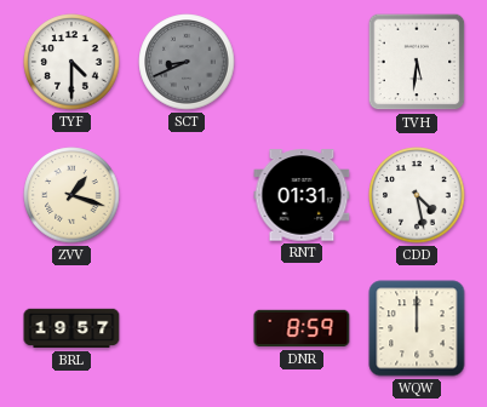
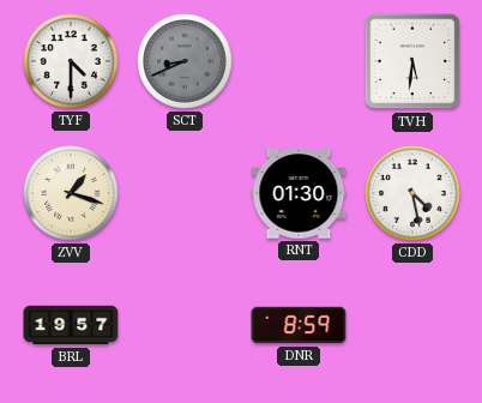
RNT: 01:31 -> 01:30
WQW: 12:00 -> none
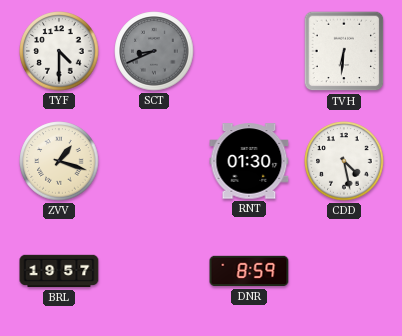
TVH: 5:31 -> 6:31
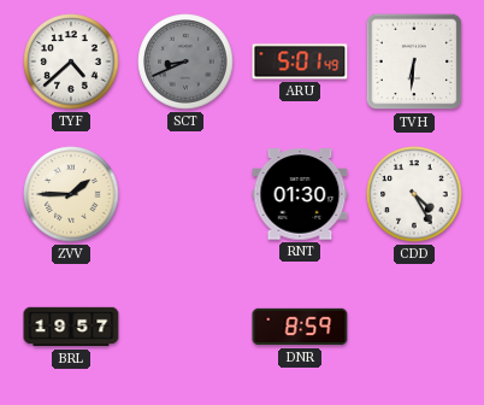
TYF: 4:30 -> 4:38
ARU: none -> 5:01
ZVV: 1:18 -> 1:45
CDD: 4:28 -> 4:25
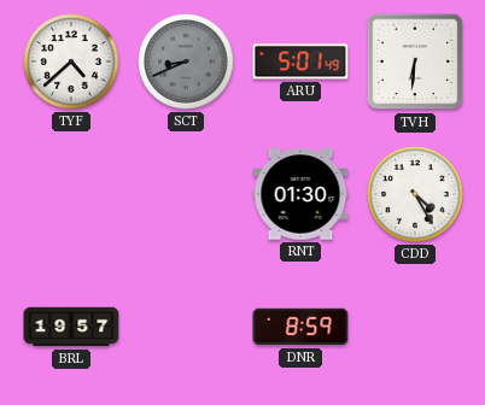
ZVV: 1:45 -> none
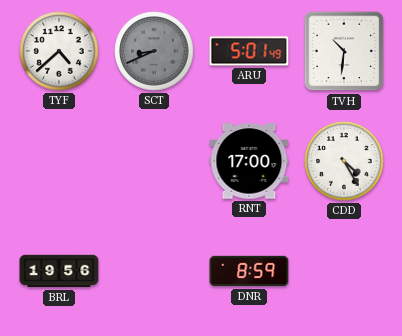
TVH: 6:31 -> 10:31
RNT: 01:30 -> 17:00
BRL: 19:57 -> 19:56
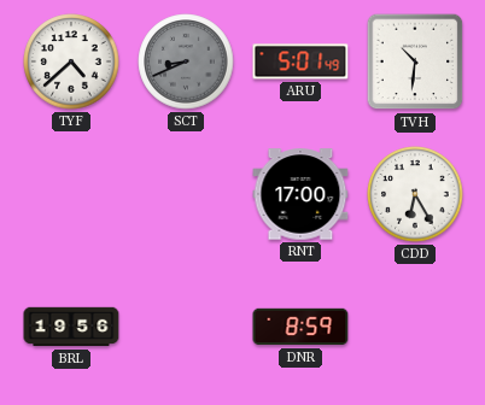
CDD: 4:25 -> 6:25
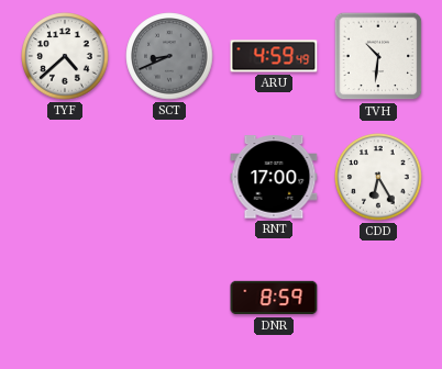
ARU: 5:01 -> 4:59
BRL: 19:56 -> none
